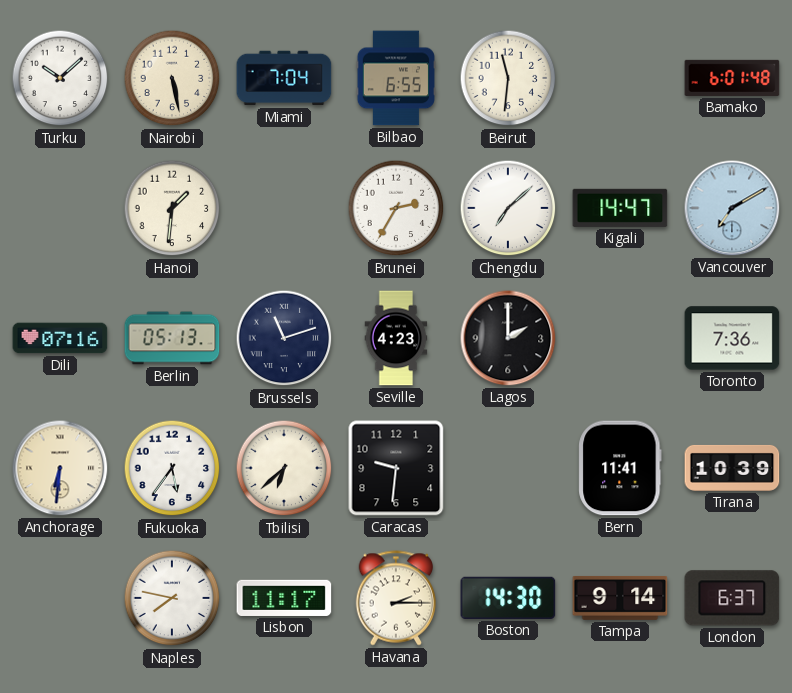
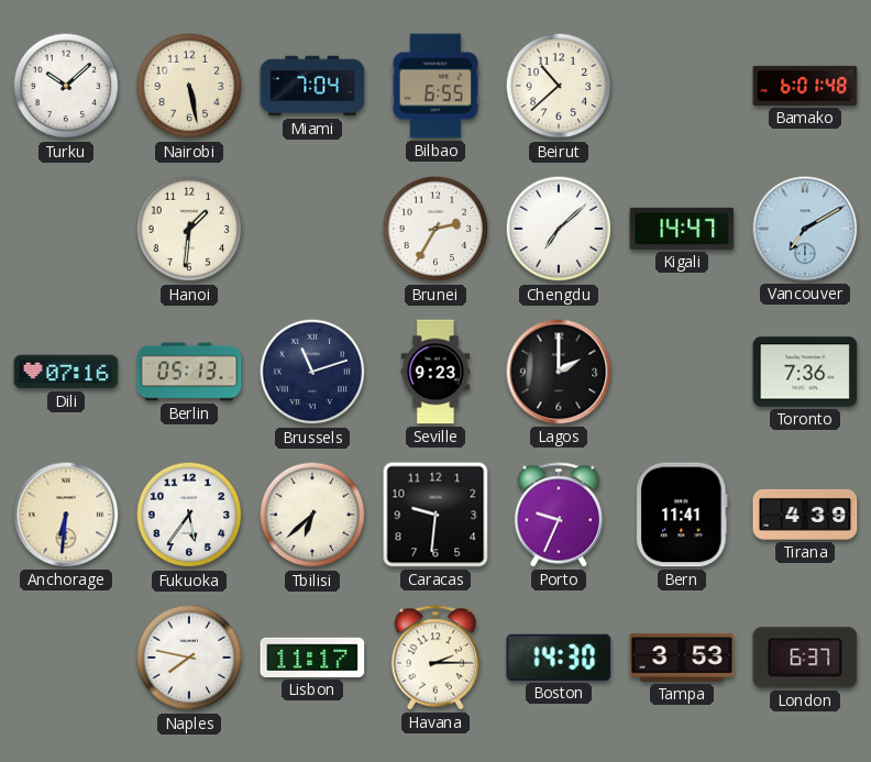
Beirut: 11:31 -> 10:38
Seville: 4:23 -> 9:23
Porto: none -> 9:34
Tirana: 10:39 -> 4:39
Tampa: 9:14 -> 3:53
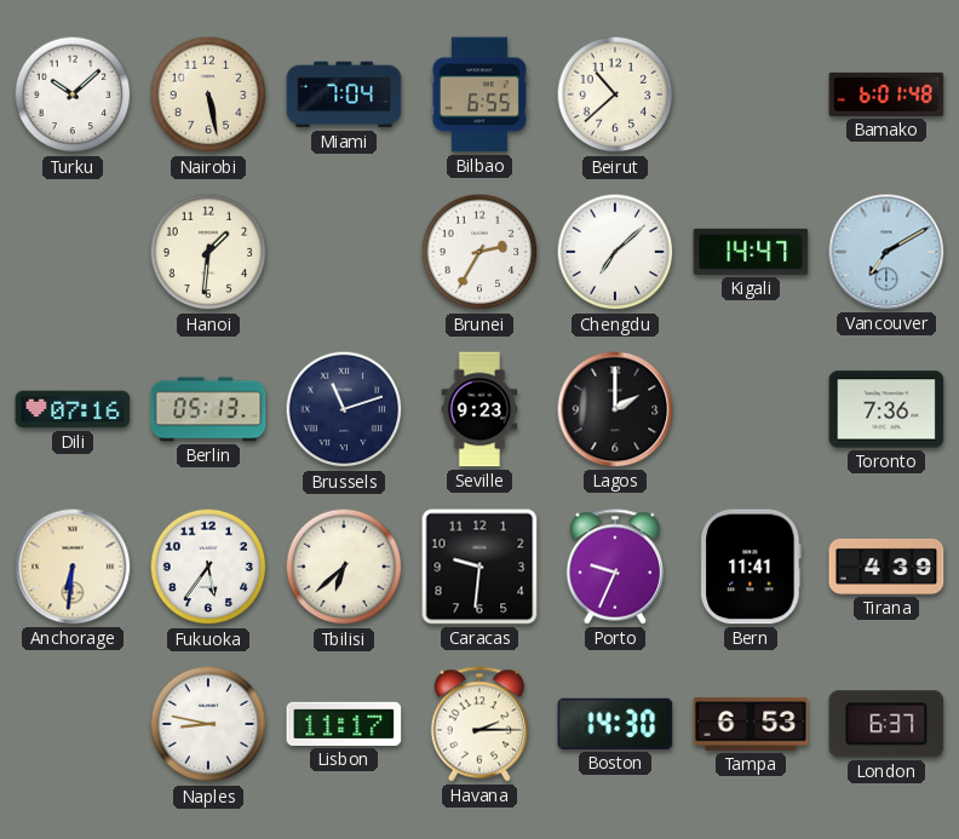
Naples: 7:47 -> 8:47
Tampa: 3:53 -> 6:53
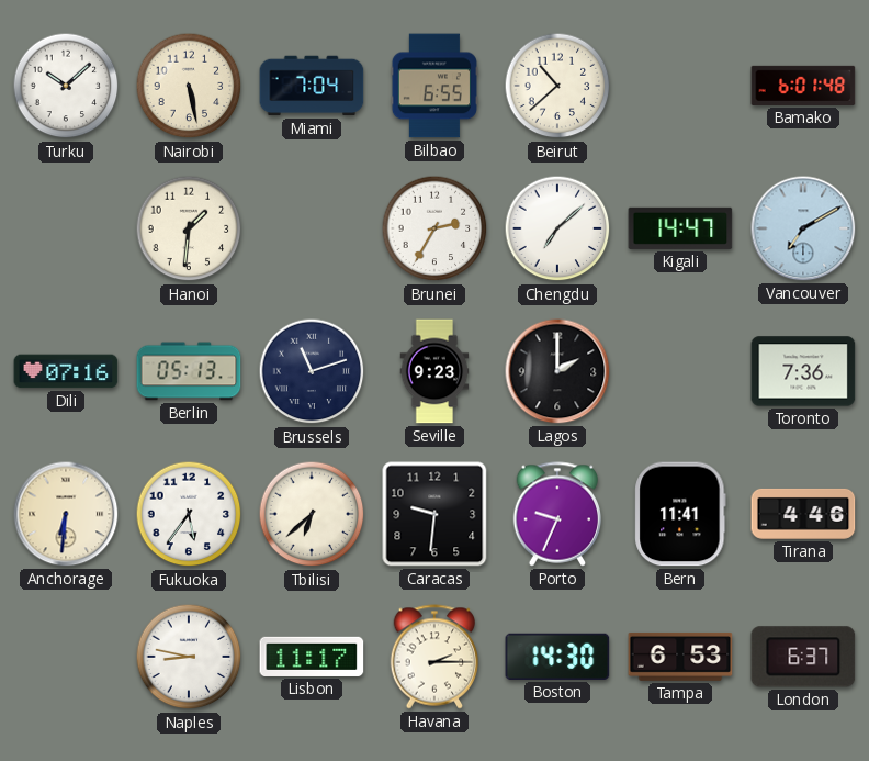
Tirana: 4:39 -> 4:46
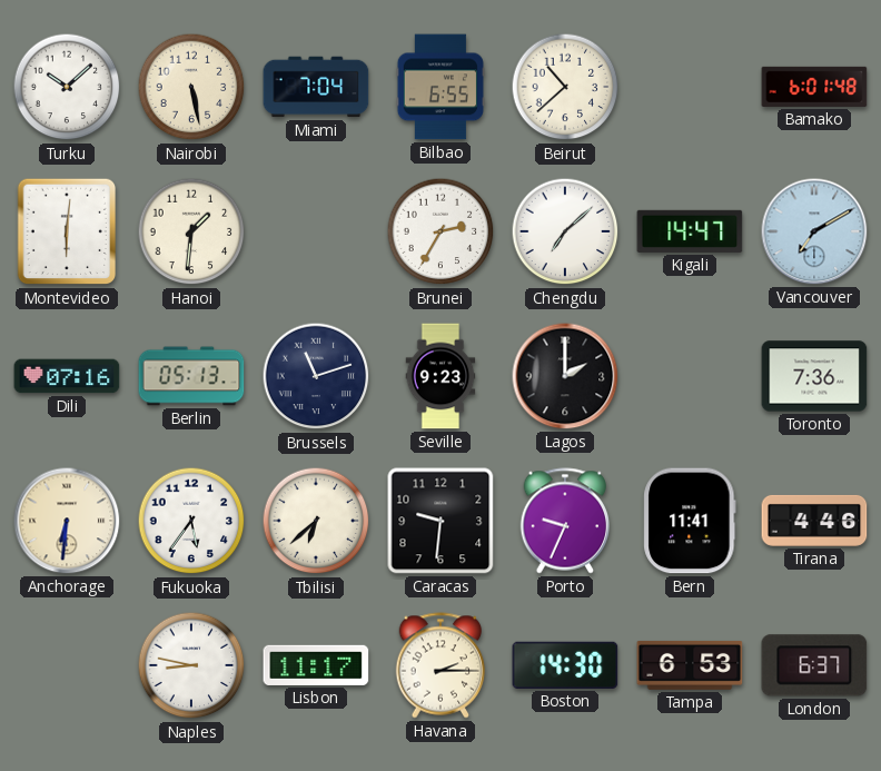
Montevideo: none -> 6:01
